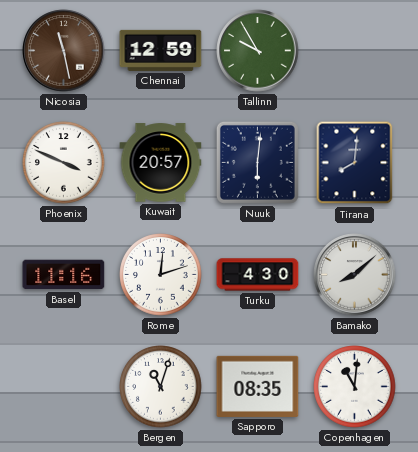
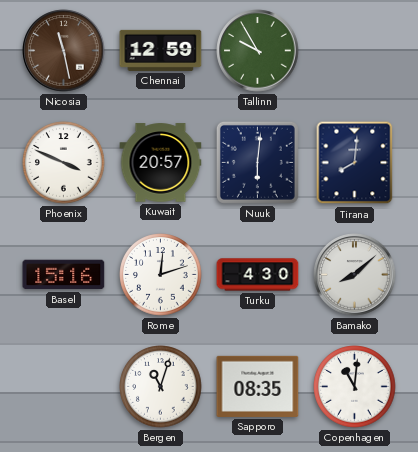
Basel: 11:16 -> 15:16
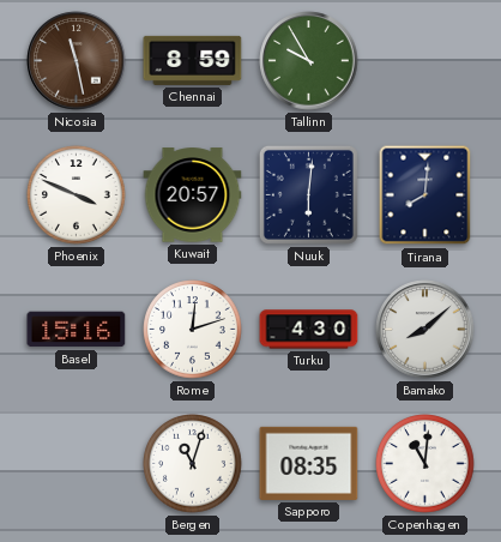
Chennai: 12:59 -> 8:59
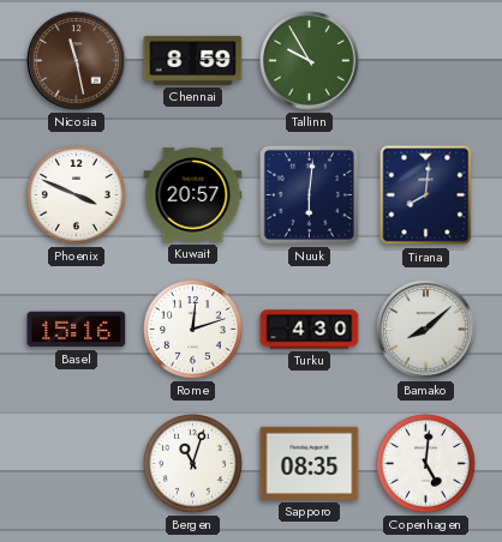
Copenhagen: 11:01 -> 5:01
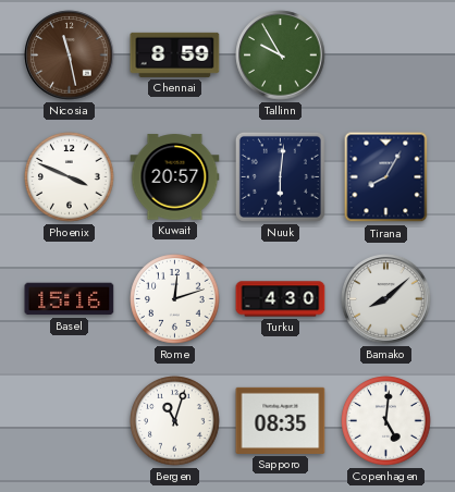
Tirana: 8:01 -> 8:05
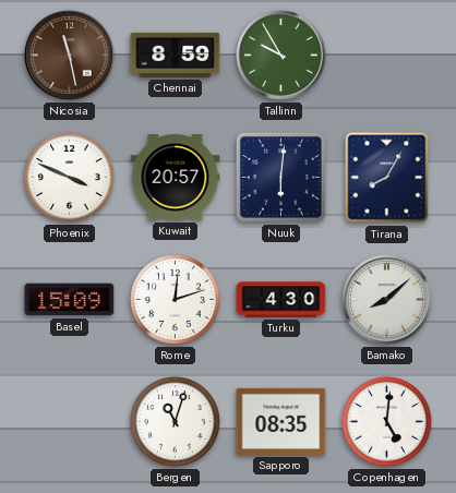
Basel: 15:16 -> 15:09
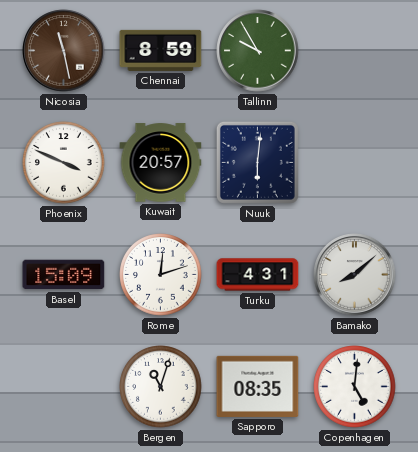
Tirana: 8:05 -> none
Turku: 4:30 -> 4:31
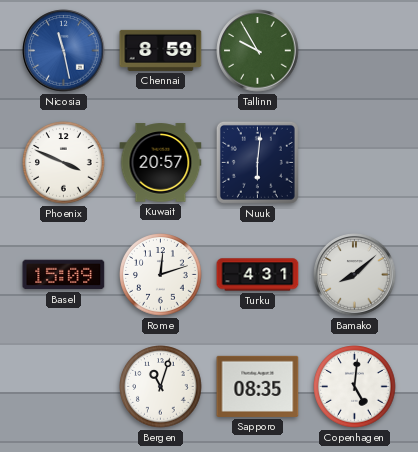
Nicosia dial: brown -> blue
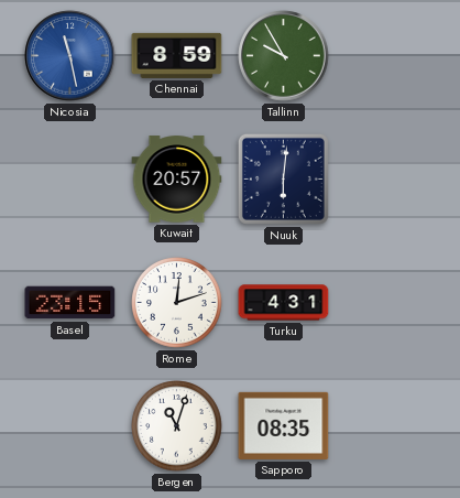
Phoenix: 3:49 -> none
Basel: 15:09 -> 23:15
Bamako: 8:08 -> none
Copenhagen: 5:01 -> none
